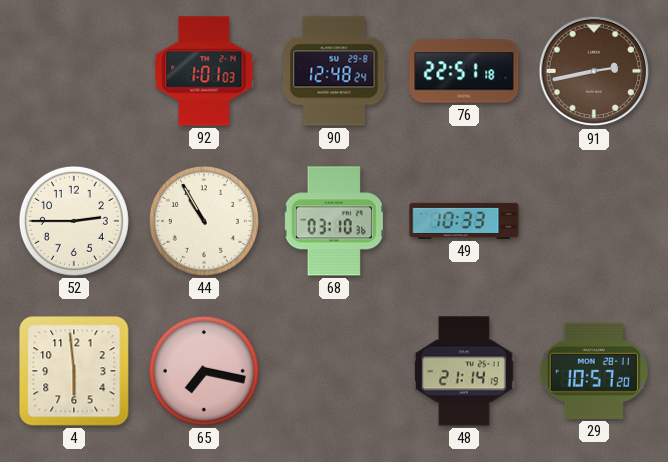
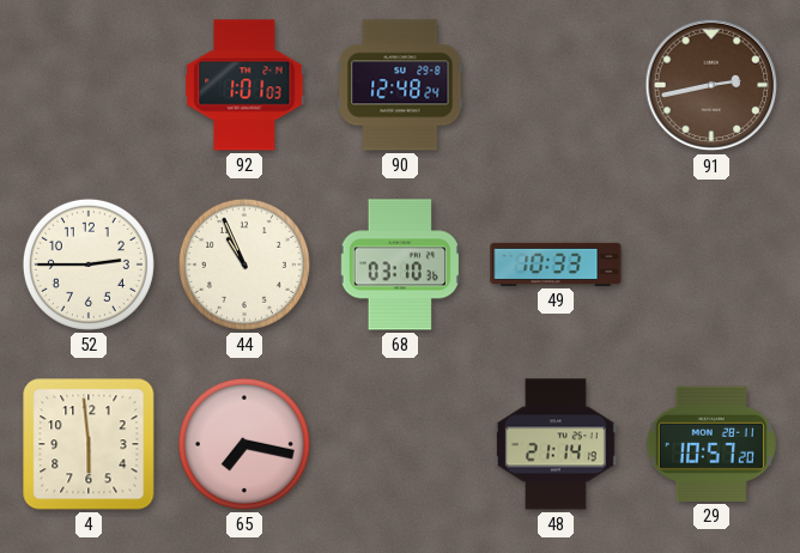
76: 22:51 -> none
44: 10:55 -> 10:56
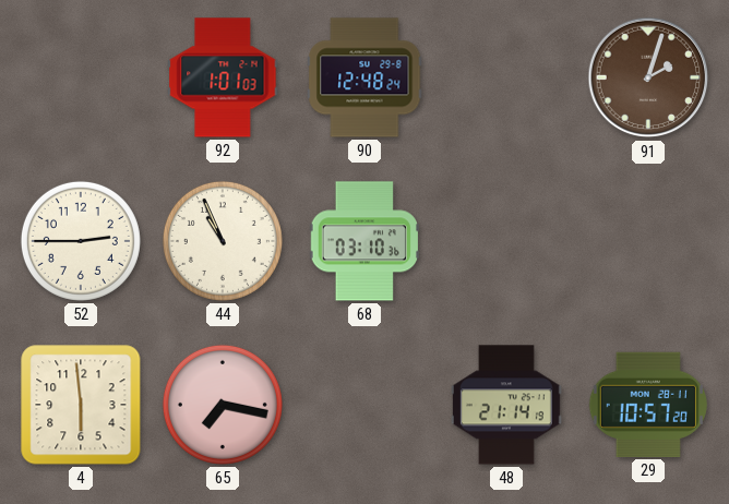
91: 2:43 -> 2:03
49: 10:33 -> none
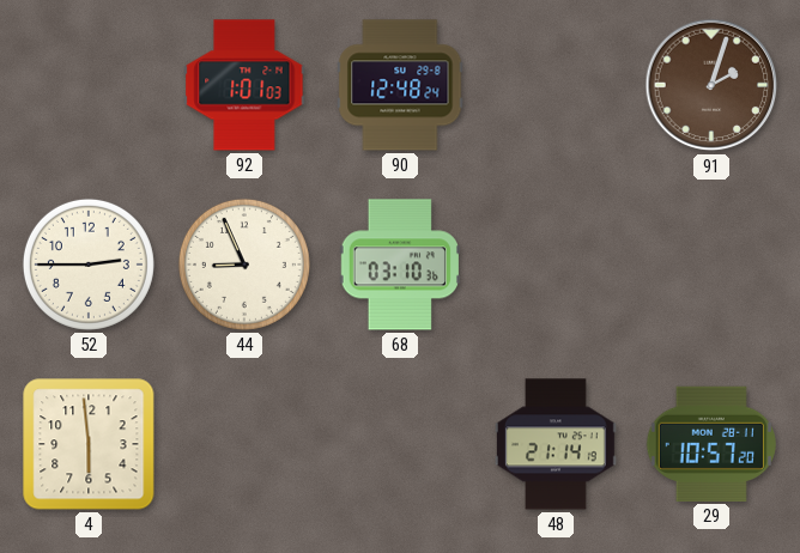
44: 10:56 -> 8:56
65: 7:17 -> none
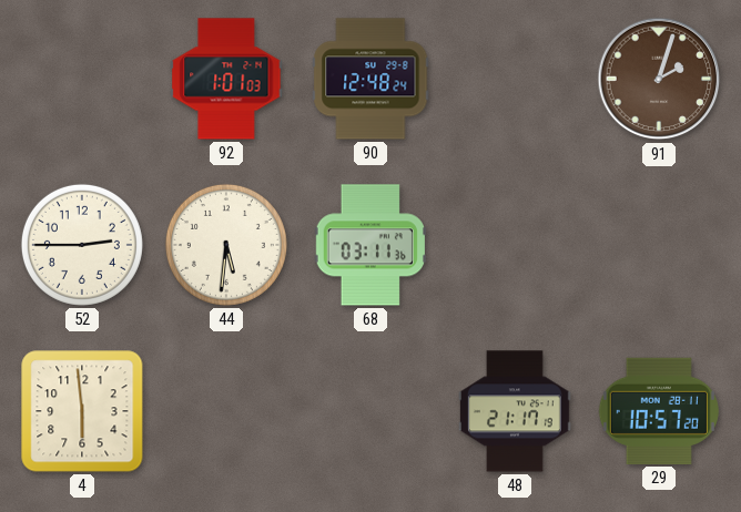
44: 8:56 -> 5:31
68: 03:10 -> 03:11
48: 21:14 -> 21:17
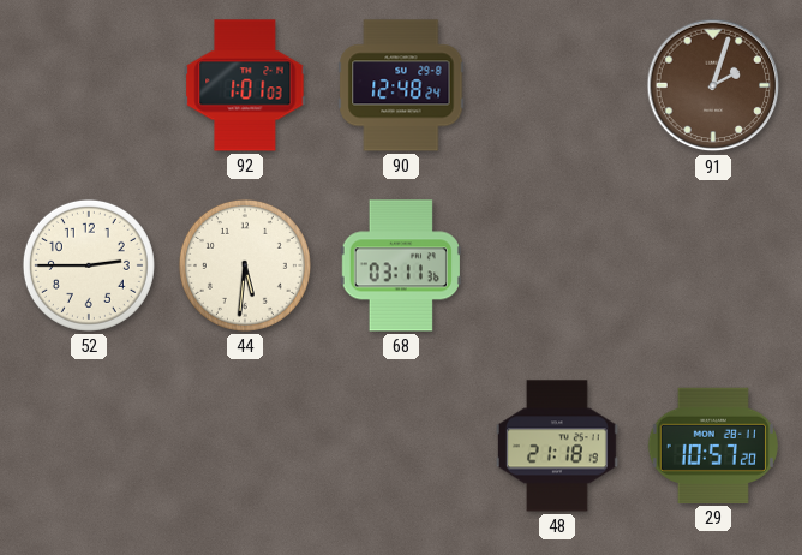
4: 5:59 -> none
48: 21:17 -> 21:18
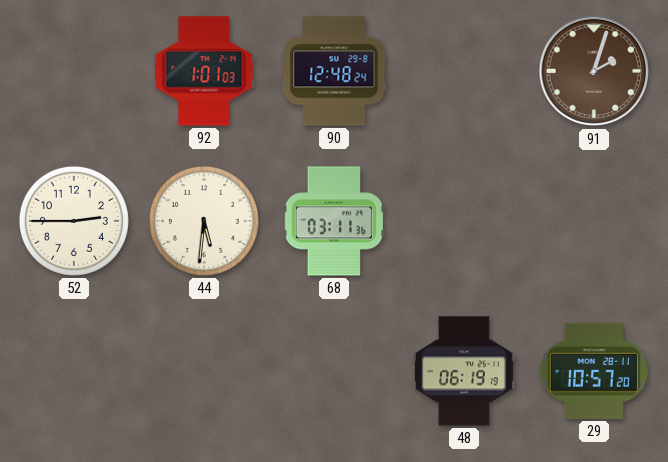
48: 21:18 -> 06:19
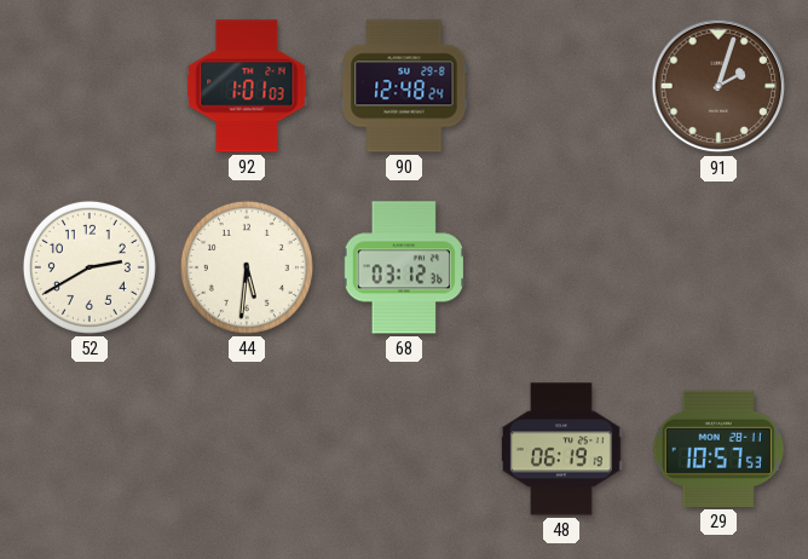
52: 2:45 -> 2:40
68: 03:11 -> 03:12
29: 10:57:20 -> 10:57:53
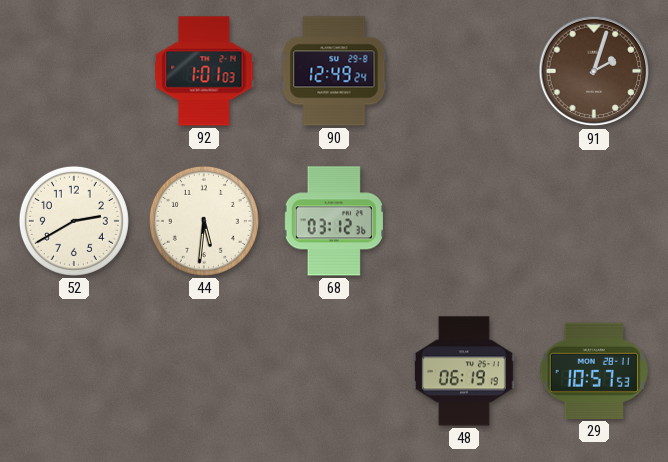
90: 12:48 -> 12:49
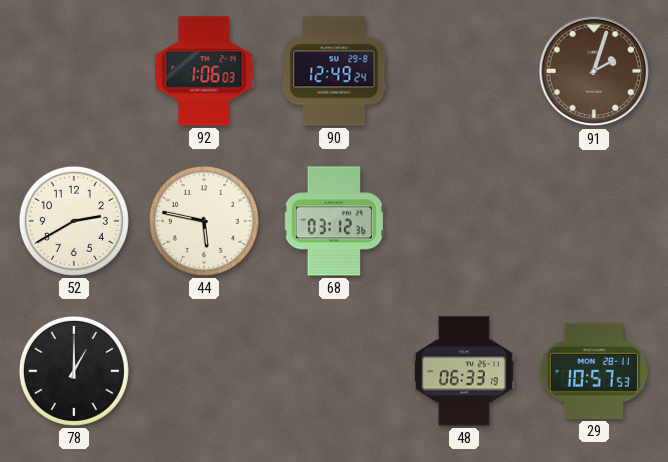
92: 1:01 -> 1:06
44: 5:31 -> 5:47
78: none -> 1:00
48: 06:19 -> 06:33
